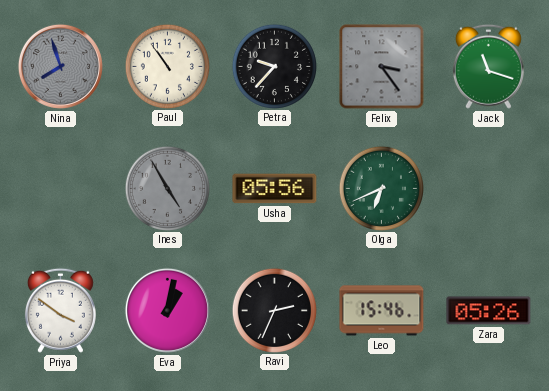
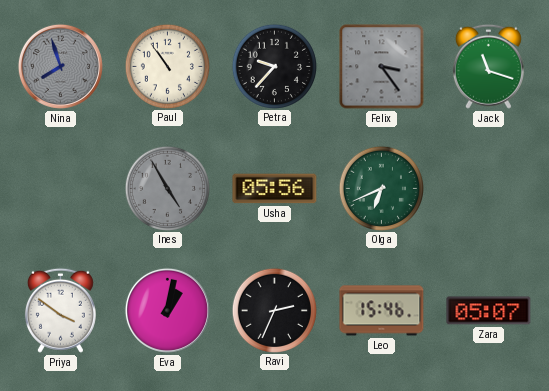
Zara: 05:26 -> 05:07
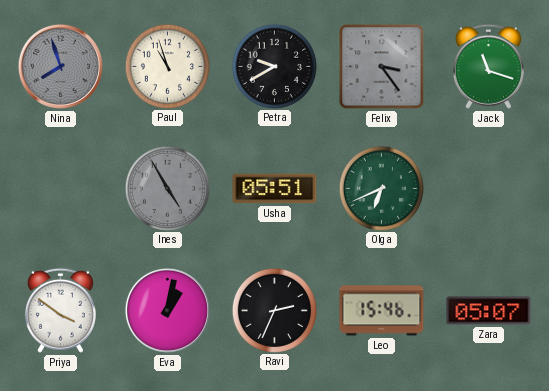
Paul: 10:54 -> 10:57
Petra: 9:37 -> 9:40
Usha: 05:56 -> 05:51
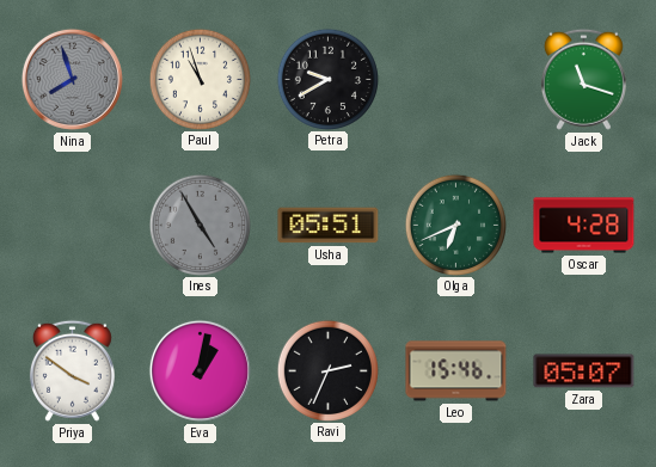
Felix: 3:24 -> none
Oscar: none -> 4:28
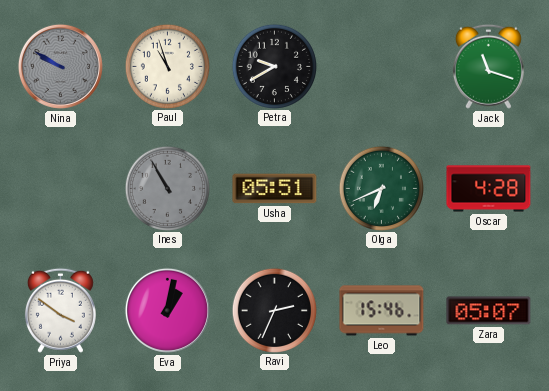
Nina: 7:57 -> 9:50
Ines: 4:55 -> 10:55
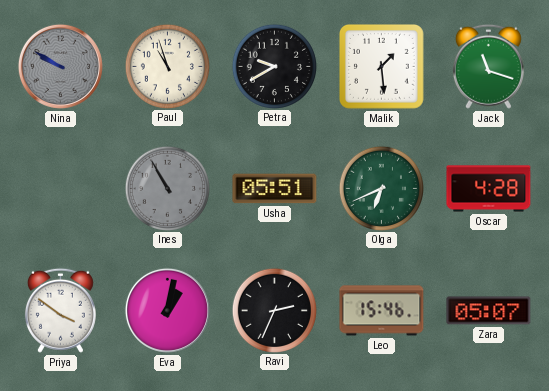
Malik: none -> 1:29
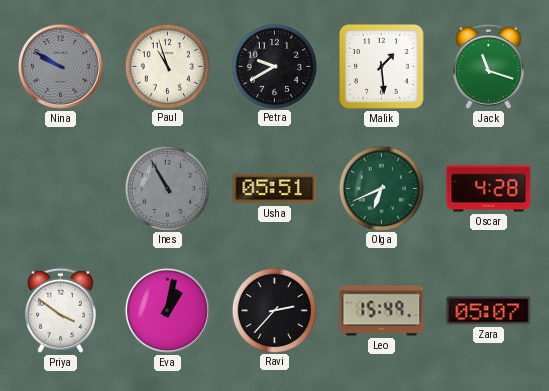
Ravi: 2:34 -> 2:37
Leo: 15:46 -> 15:49
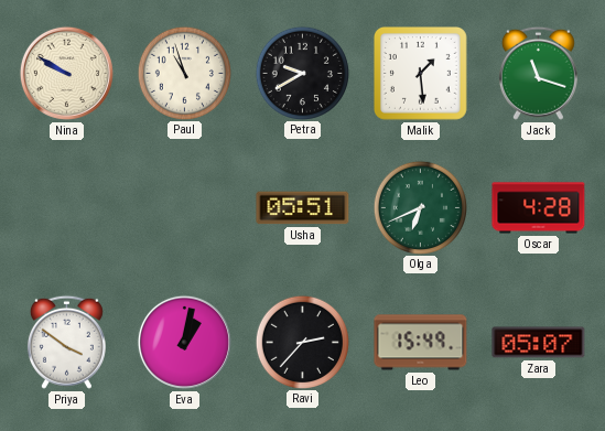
Nina dial: grey -> cream
Ines: 10:55 -> none
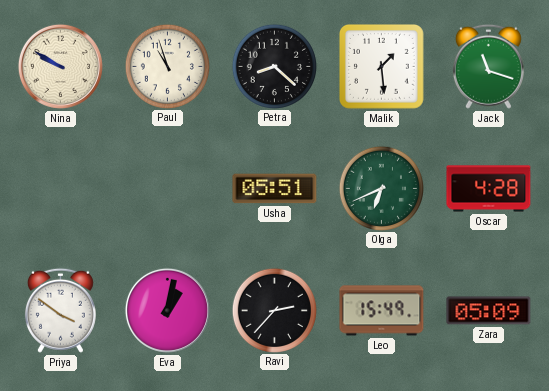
Petra: 9:40 -> 8:22
Zara: 05:07 -> 05:09
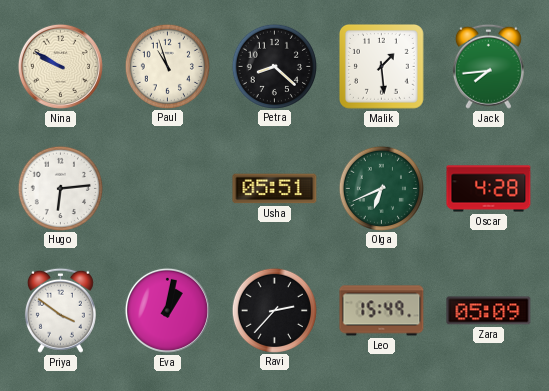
Jack: 11:18 -> 7:44
Hugo: none -> 6:14
